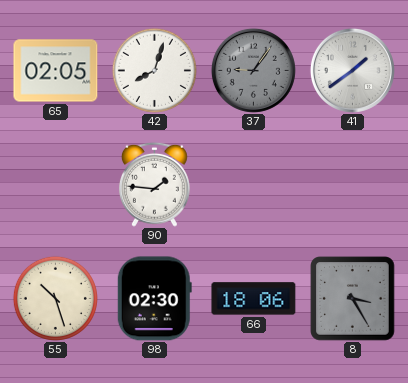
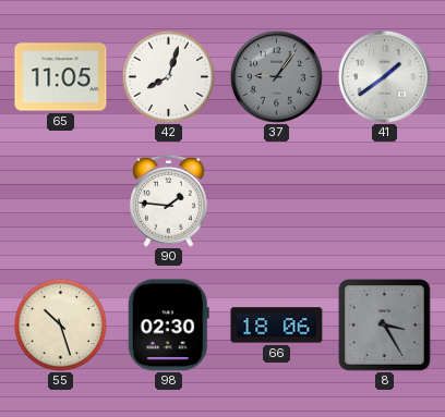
65: 02:05 -> 11:05
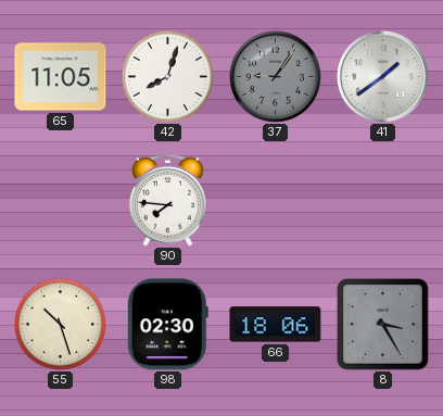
90: 1:46 -> 7:46
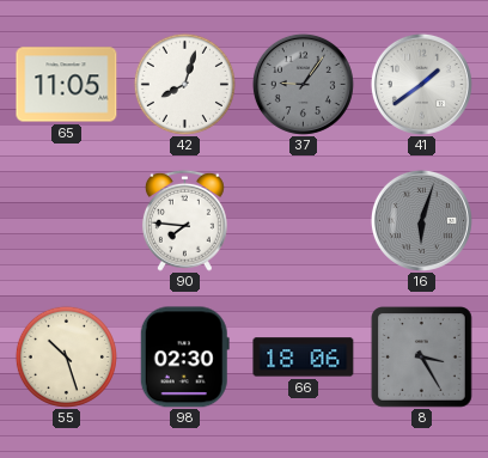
16: none -> 6:03
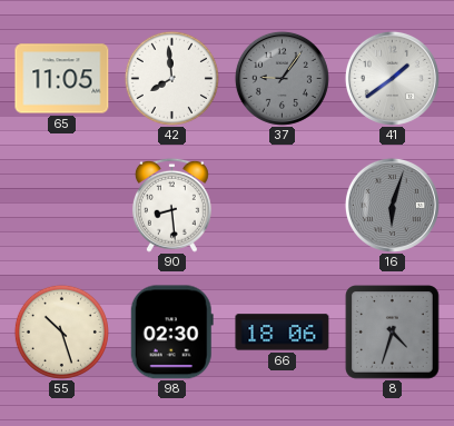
42: 8:03 -> 7:59
90: 7:46 -> 8:29
8: 3:25 -> 4:33
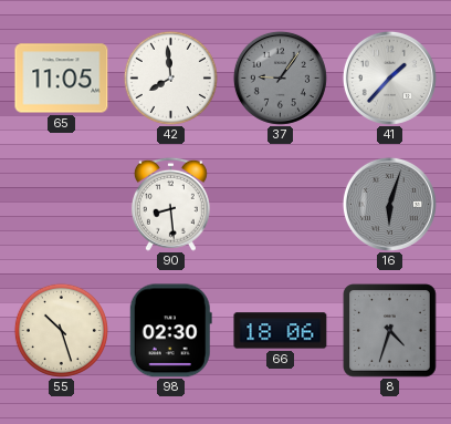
41: 1:39 -> 1:37
